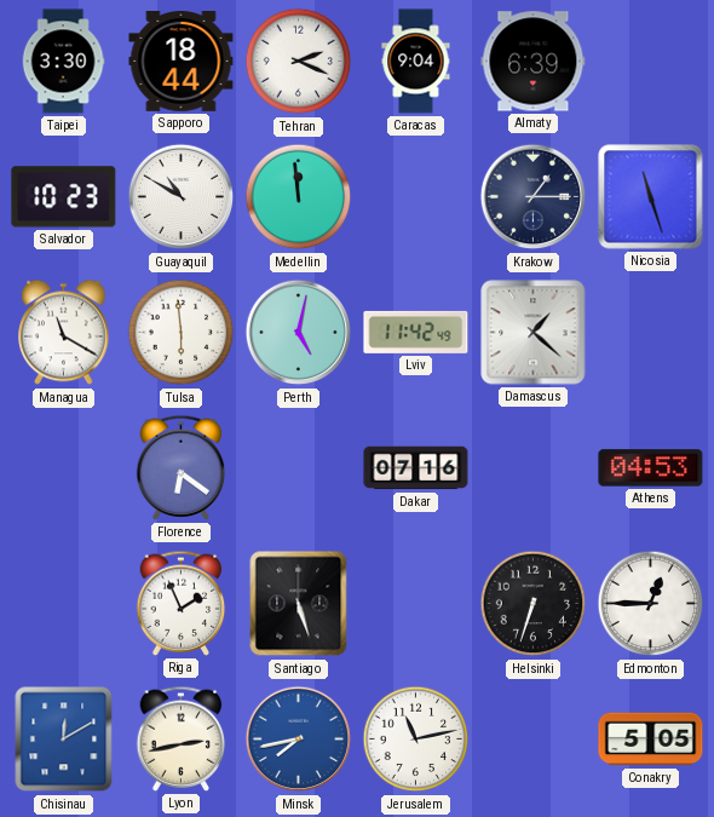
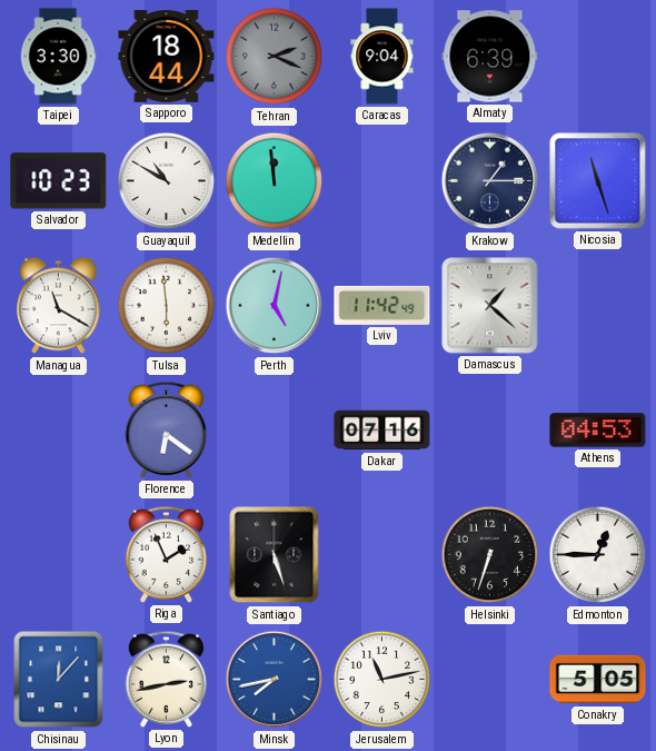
Tehran dial: white -> grey
Chisinau: 12:10 -> 12:07
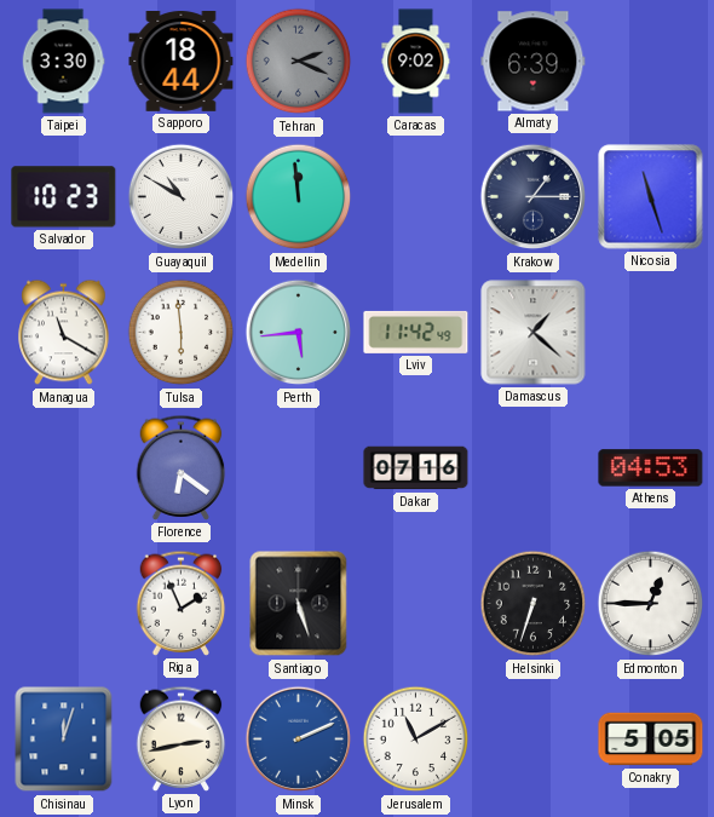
Caracas: 9:04 -> 9:02
Perth: 5:02 -> 5:44
Chisinau: 12:07 -> 12:03
Minsk: 7:43 -> 2:11
Jerusalem: 11:13 -> 11:10
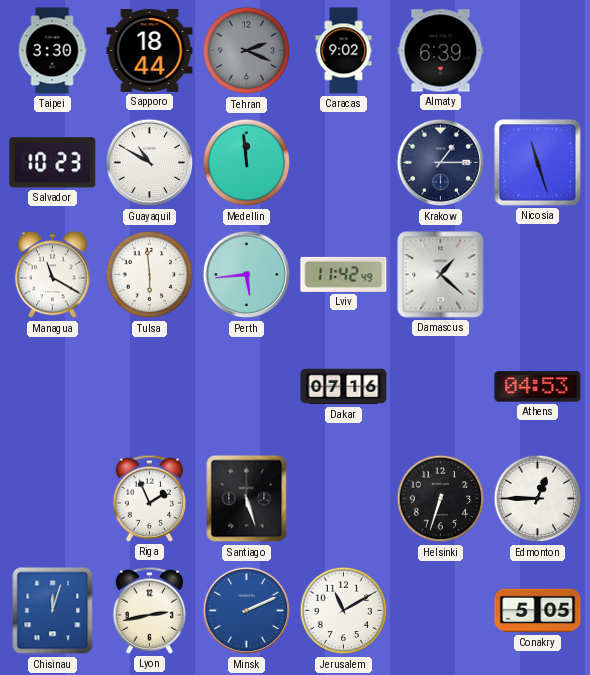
Florence: 6:21 -> none
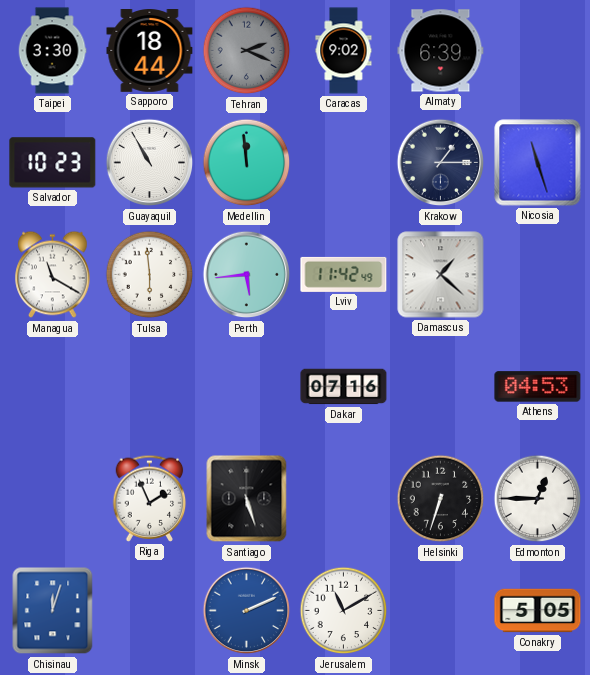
Guayaquil: 10:50 -> 10:55
Lyon: 2:43 -> none
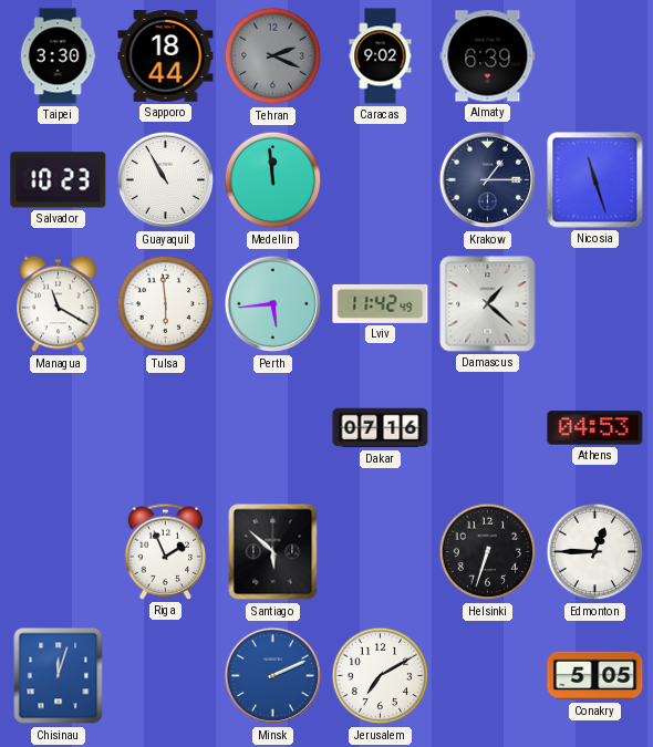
Santiago: 5:27 -> 5:52
Jerusalem: 11:10 -> 7:10
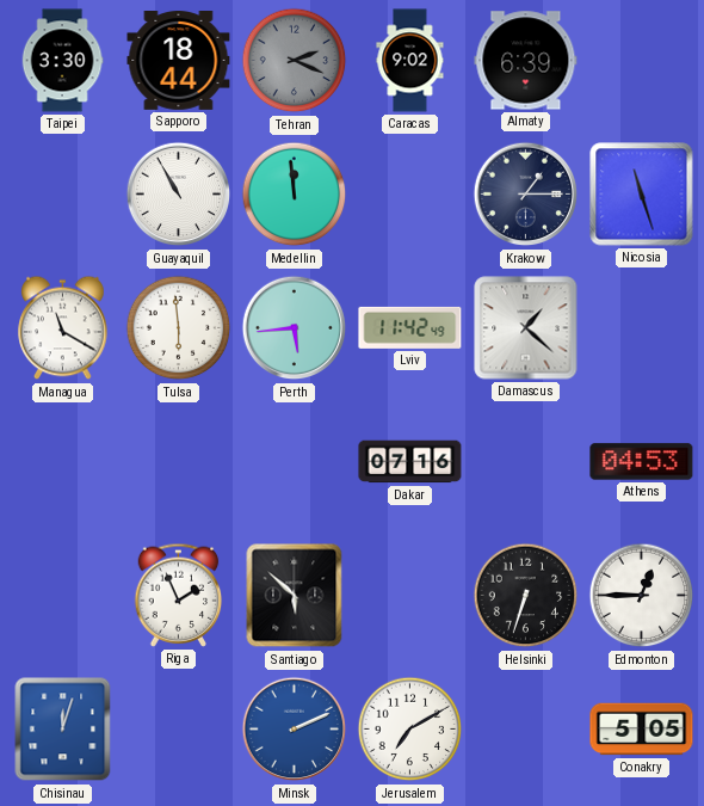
Salvador: 10:23 -> none
